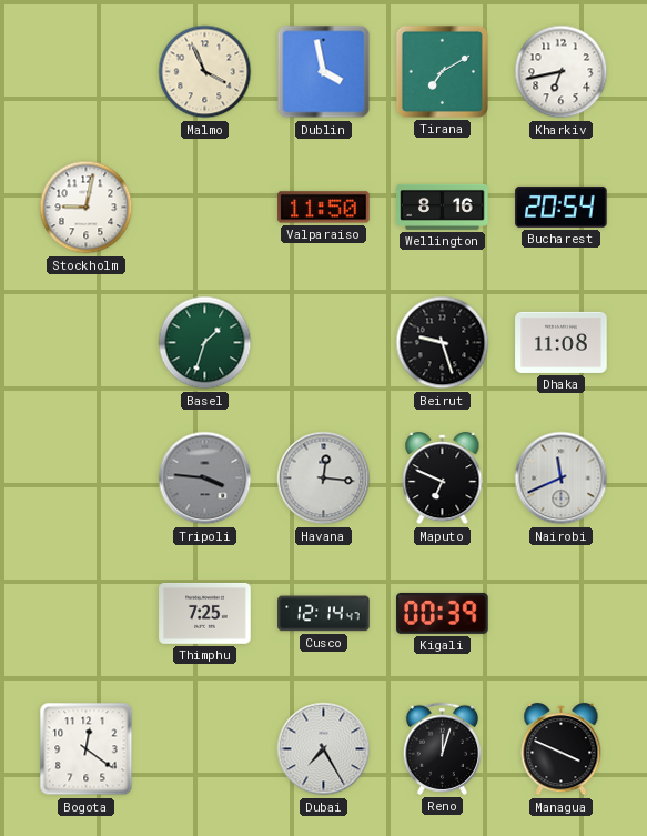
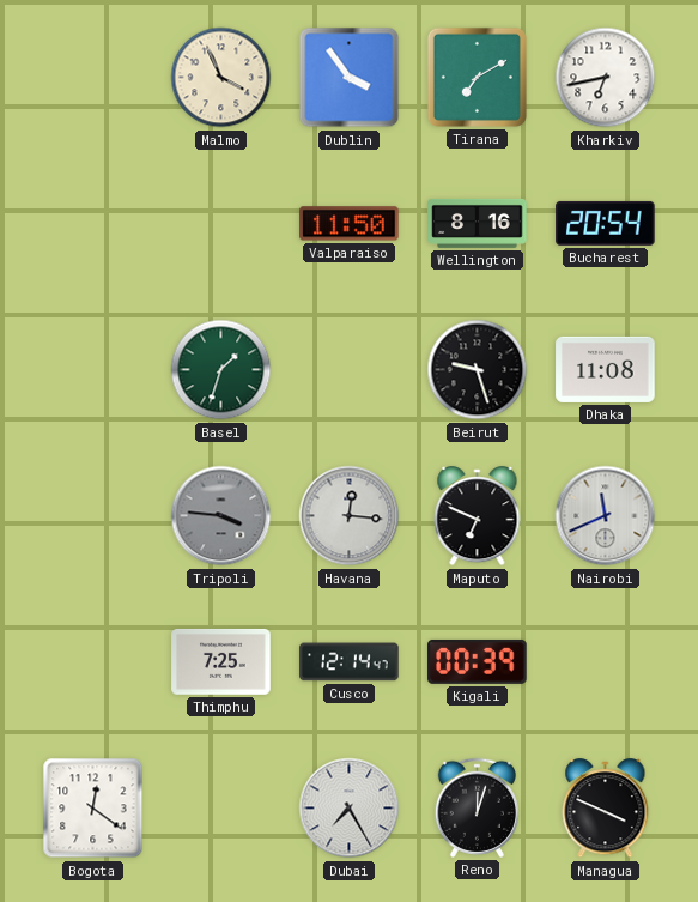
Dublin: 3:58 -> 3:54
Stockholm: 9:02 -> none
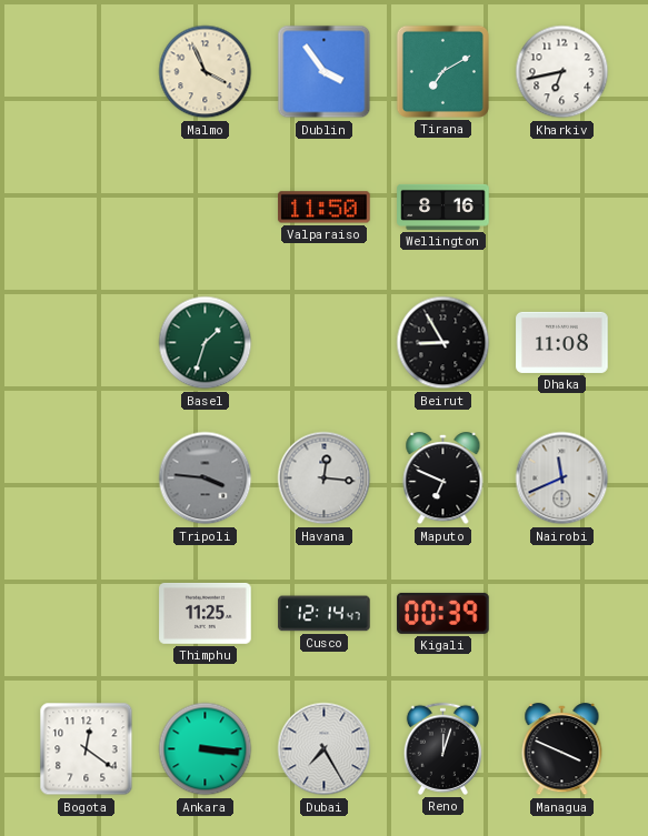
Bucharest: 20:54 -> none
Beirut: 9:27 -> 8:55
Thimphu: 7:25 -> 11:25
Ankara: none -> 3:16
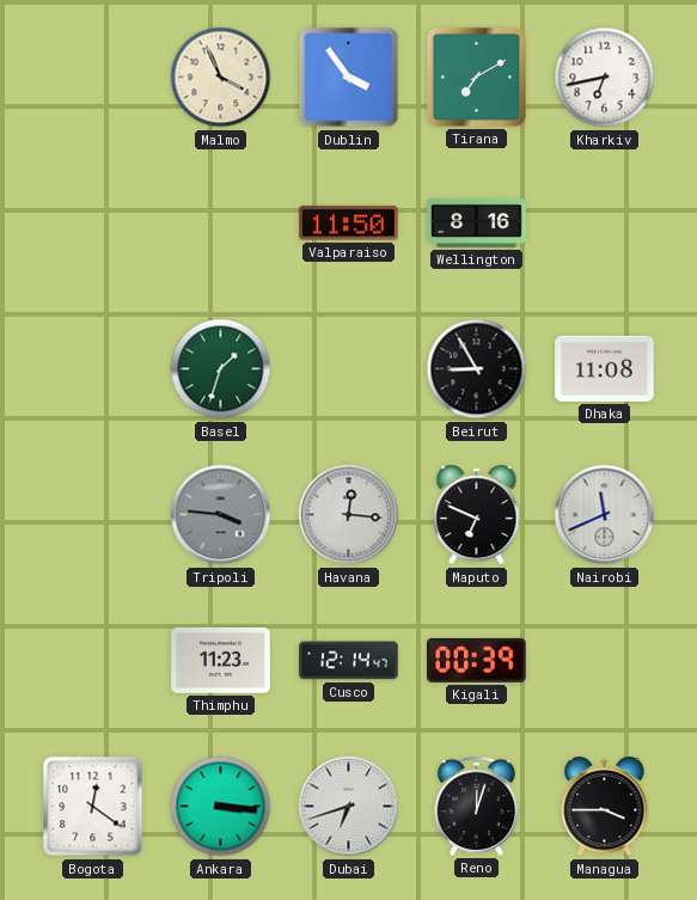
Thimphu: 11:25 -> 11:23
Dubai: 7:25 -> 6:42
Managua: 3:49 -> 3:45
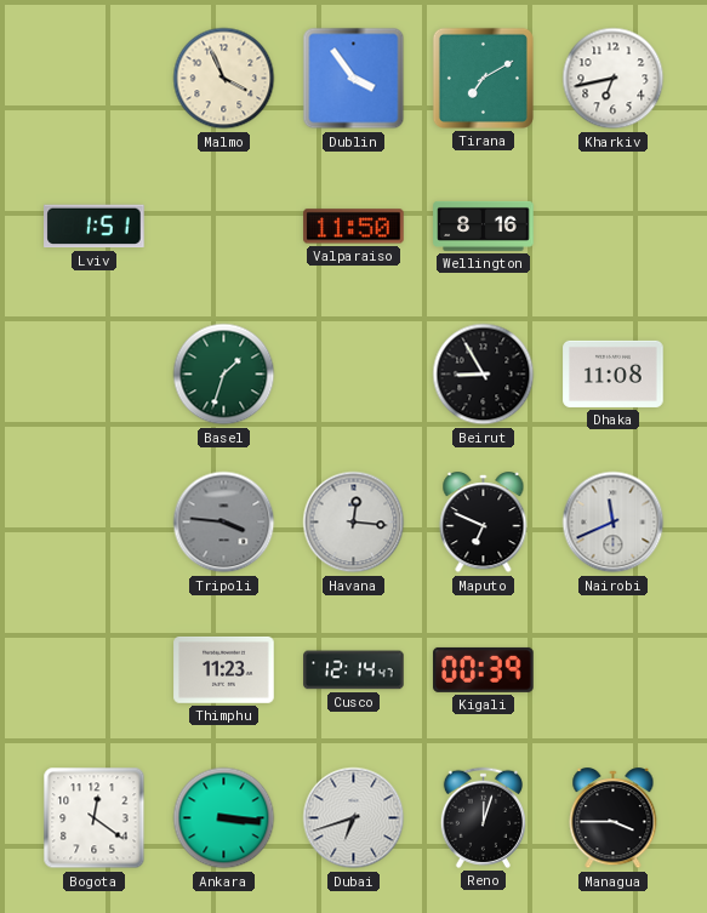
Lviv: none -> 1:51
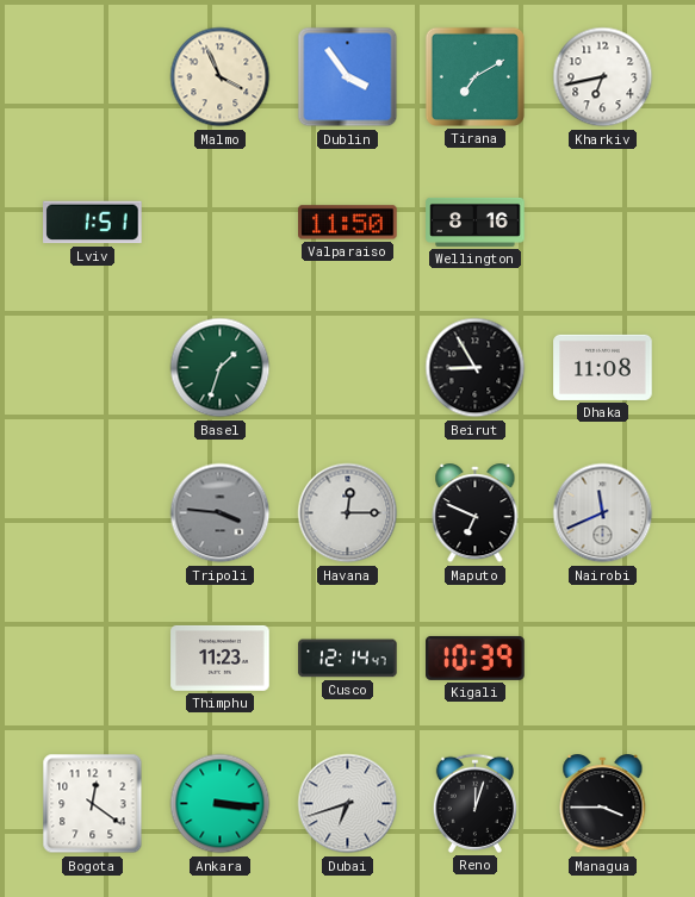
Havana: 12:16 -> 12:15
Kigali: 00:39 -> 10:39
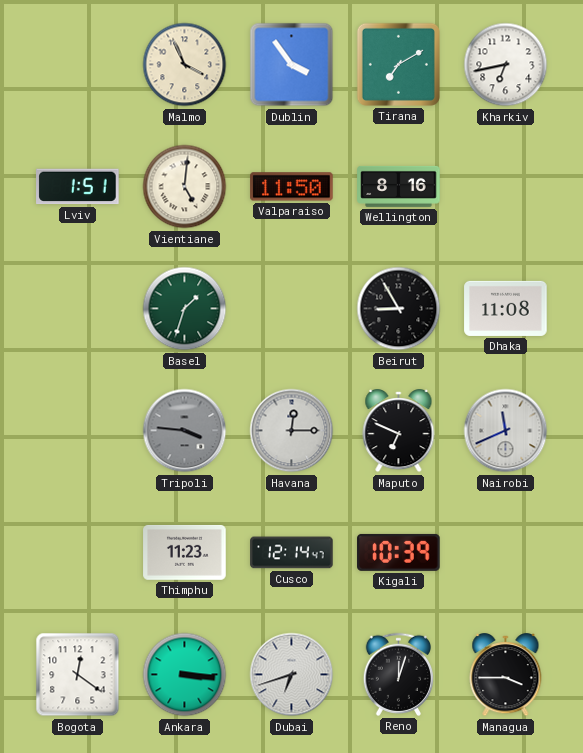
Vientiane: none -> 5:01
